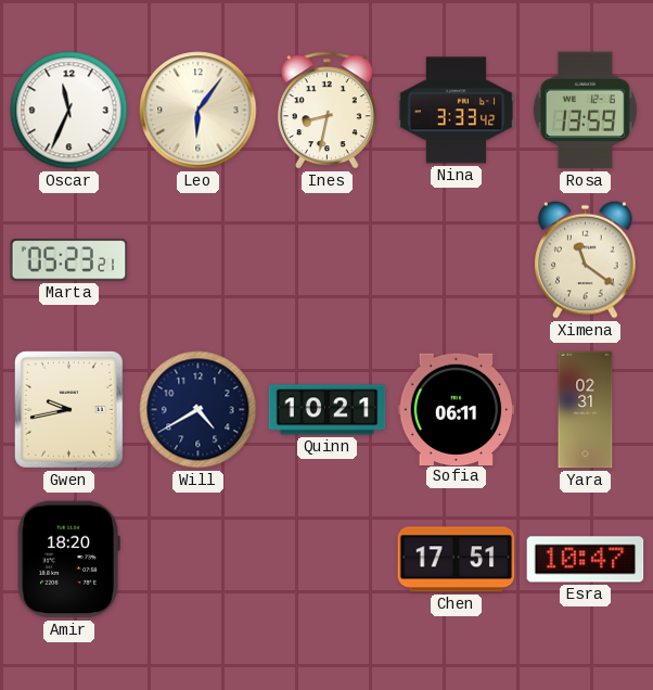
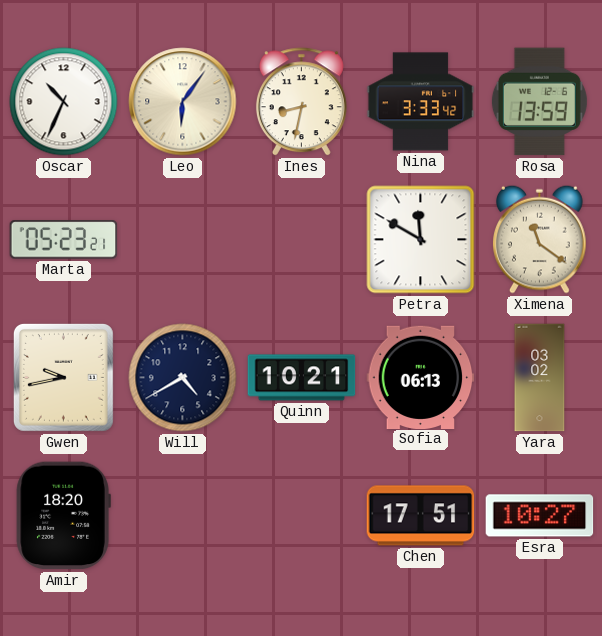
Oscar: 11:34 -> 10:34
Petra: none -> 11:50
Sofia: 06:11 -> 06:13
Yara: 02:31 -> 03:02
Esra: 10:47 -> 10:27
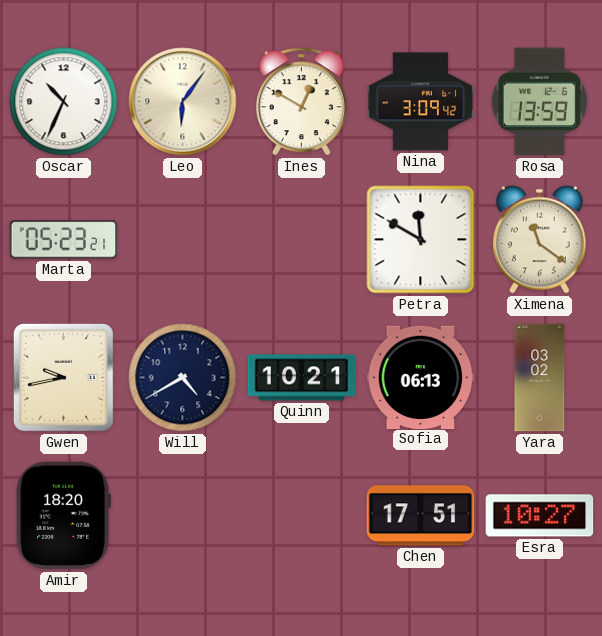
Ines: 8:32 -> 12:50
Nina: 3:33 -> 3:09
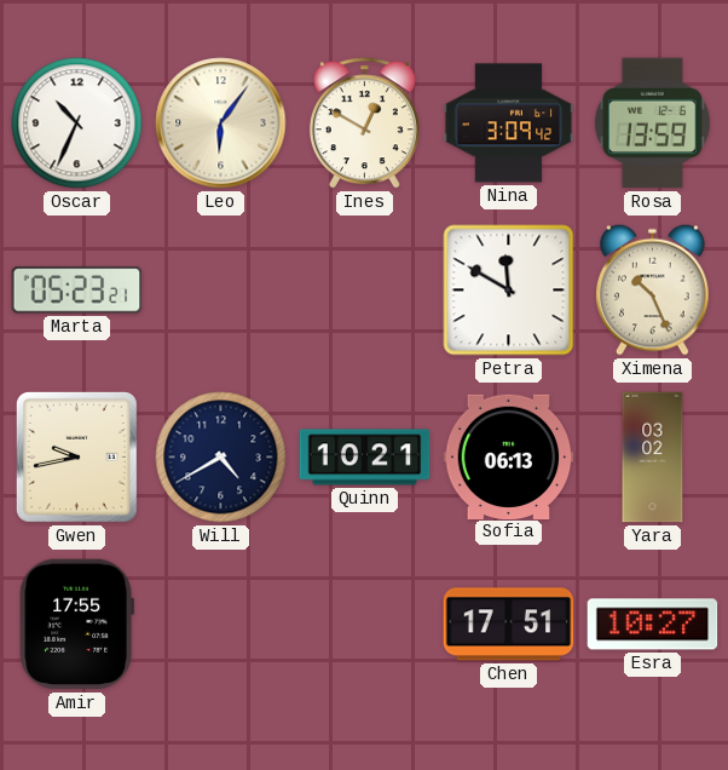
Ximena: 11:21 -> 10:26
Amir: 18:20 -> 17:55
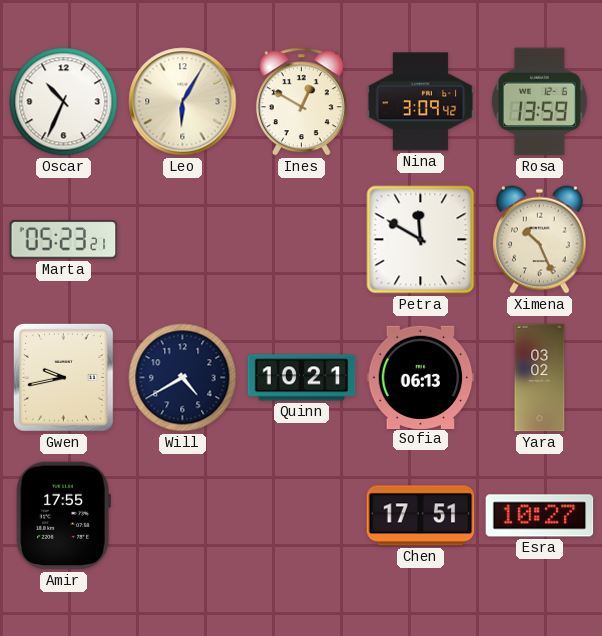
Leo: 6:06 -> 6:05
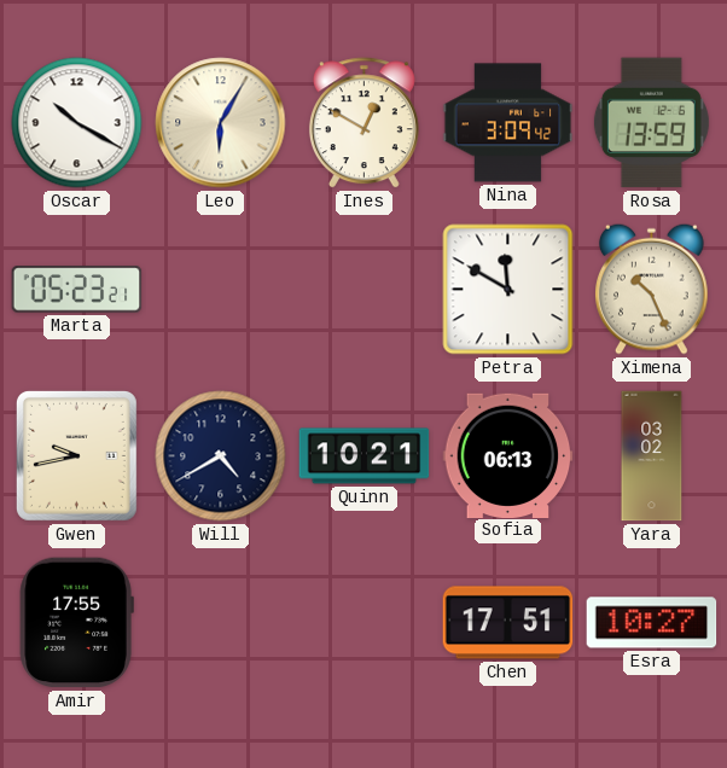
Oscar: 10:34 -> 10:20
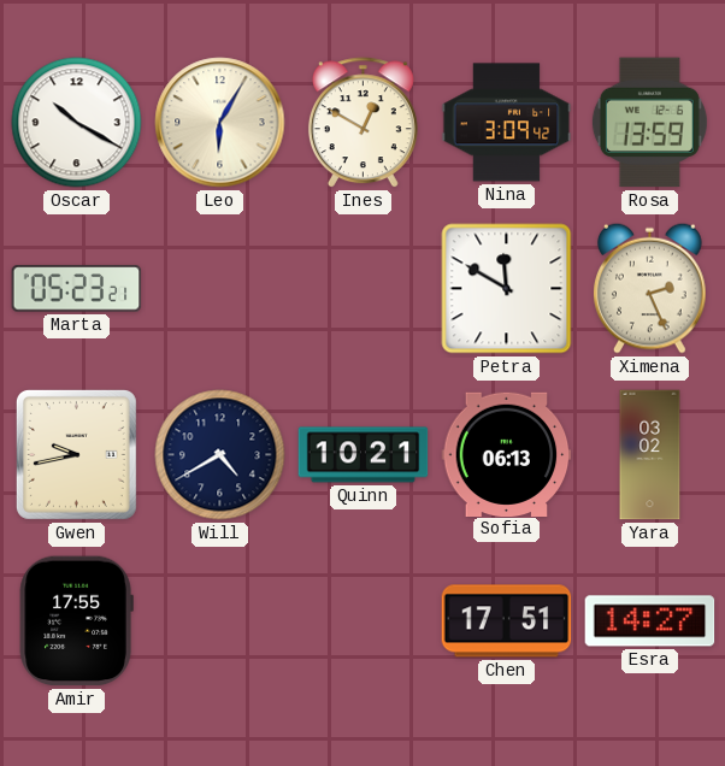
Ximena: 10:26 -> 2:26
Esra: 10:27 -> 14:27
